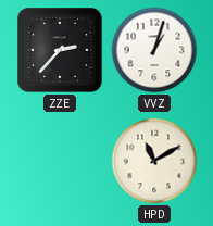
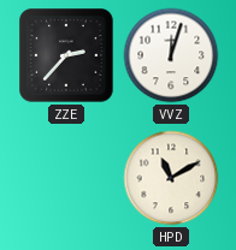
VVZ: 1:03 -> 12:03
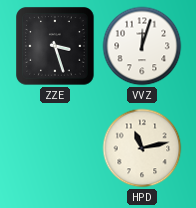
ZZE: 2:37 -> 3:27
HPD: 11:10 -> 11:13
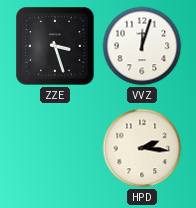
HPD: 11:13 -> 2:16
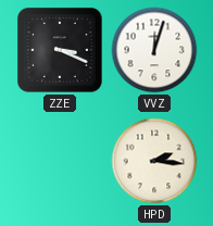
ZZE: 3:27 -> 3:19
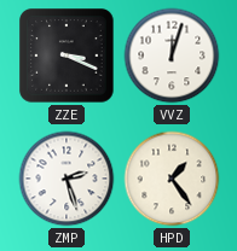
ZMP: none -> 2:27
HPD: 2:16 -> 1:24
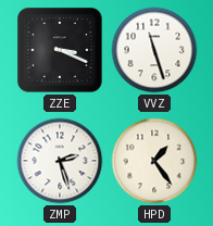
VVZ: 12:03 -> 11:27
